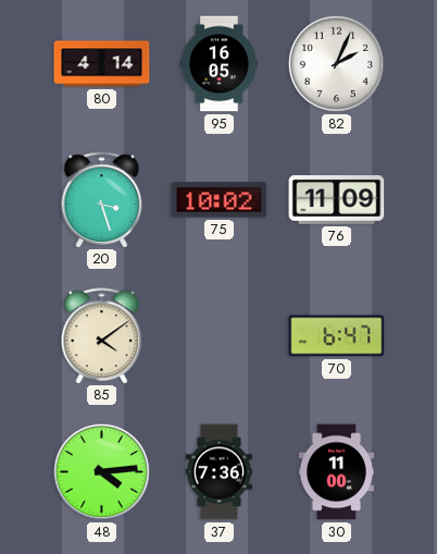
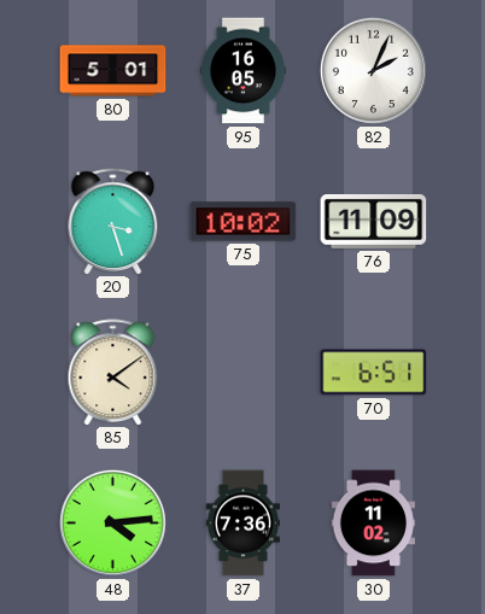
80: 4:14 -> 5:01
70: 6:47 -> 6:51
30: 11:00 -> 11:02
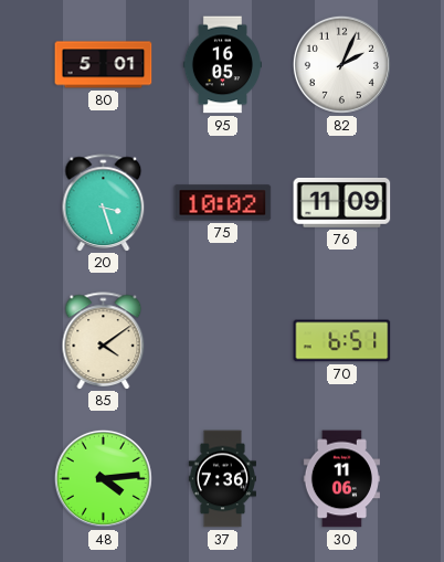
30: 11:02 -> 11:06
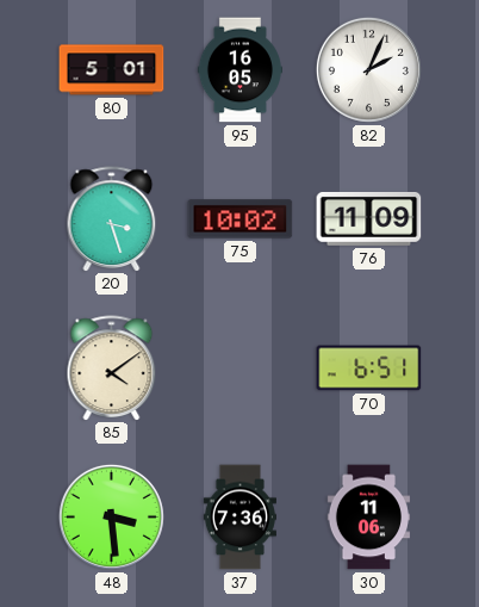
48: 4:14 -> 3:29
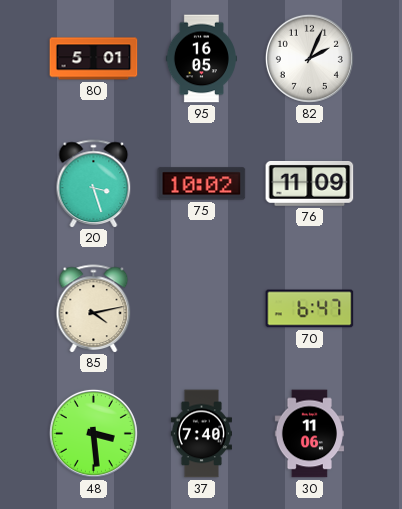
85: 4:09 -> 4:13
70: 6:51 -> 6:47
37: 7:36 -> 7:40
